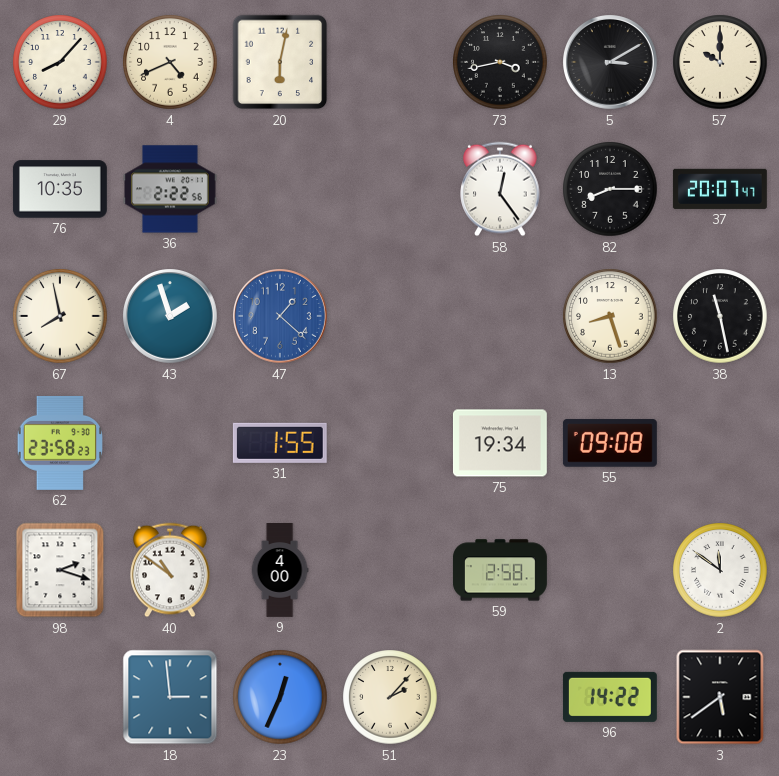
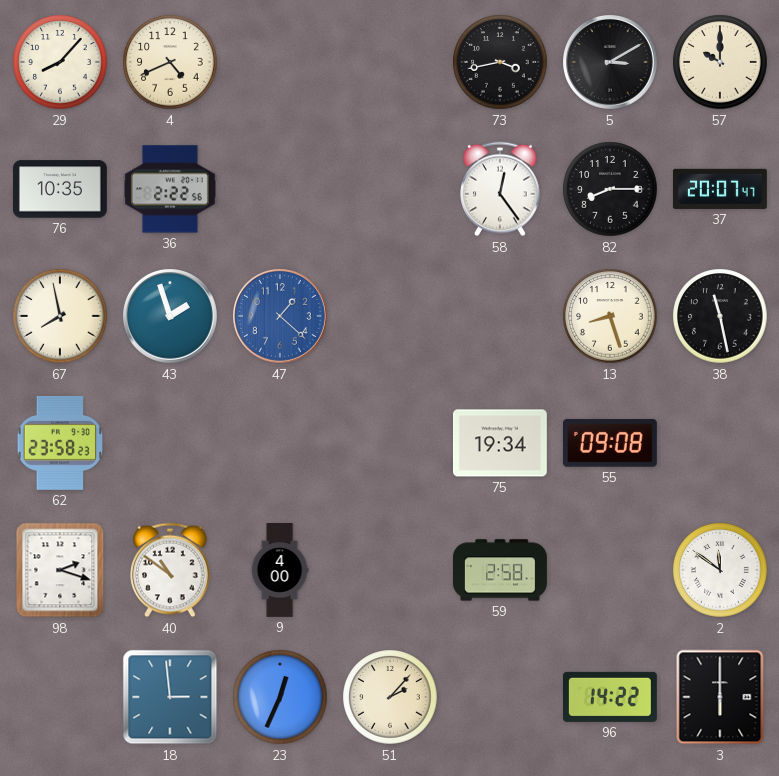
20: 6:02 -> none
31: 1:55 -> none
3: 5:39 -> 6:00
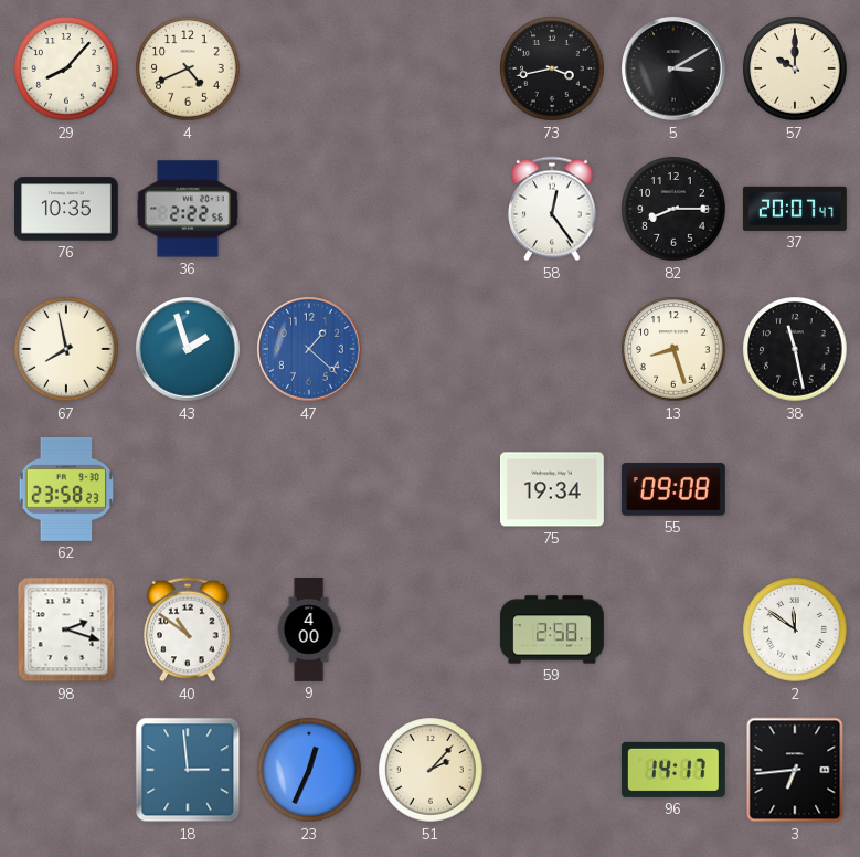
96: 14:22 -> 14:17
3: 6:00 -> 6:44
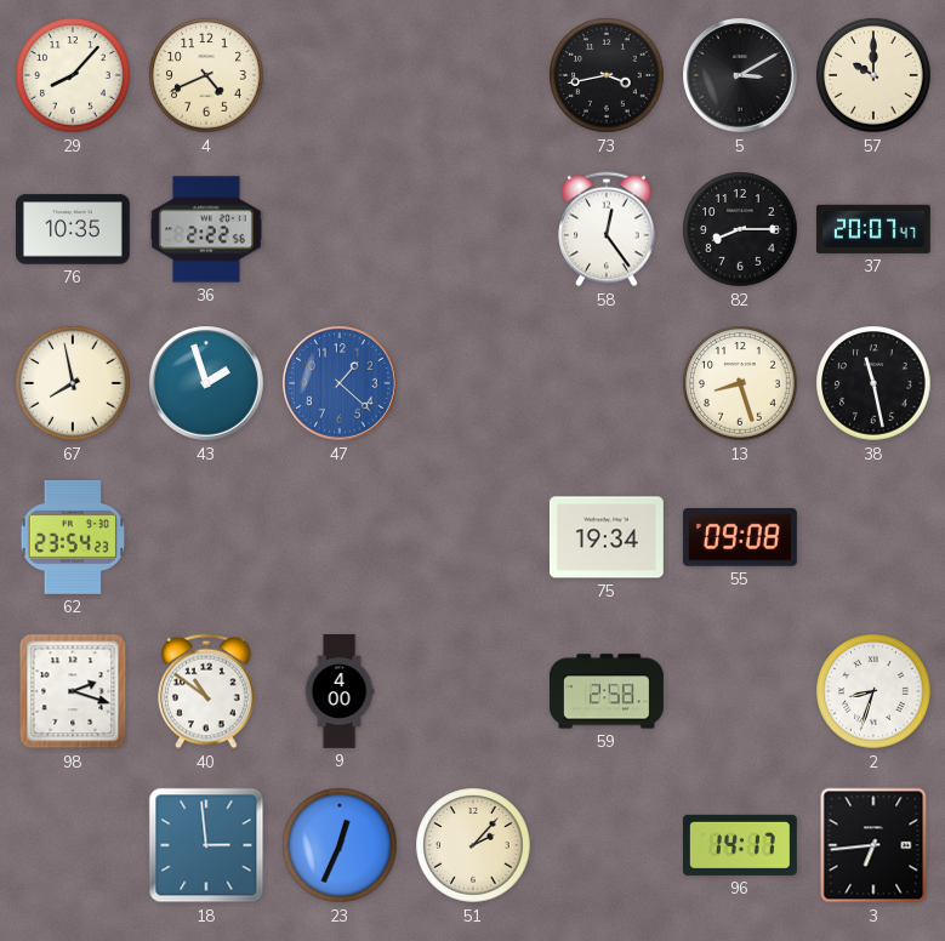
62: 23:58 -> 23:54
2: 11:51 -> 8:33
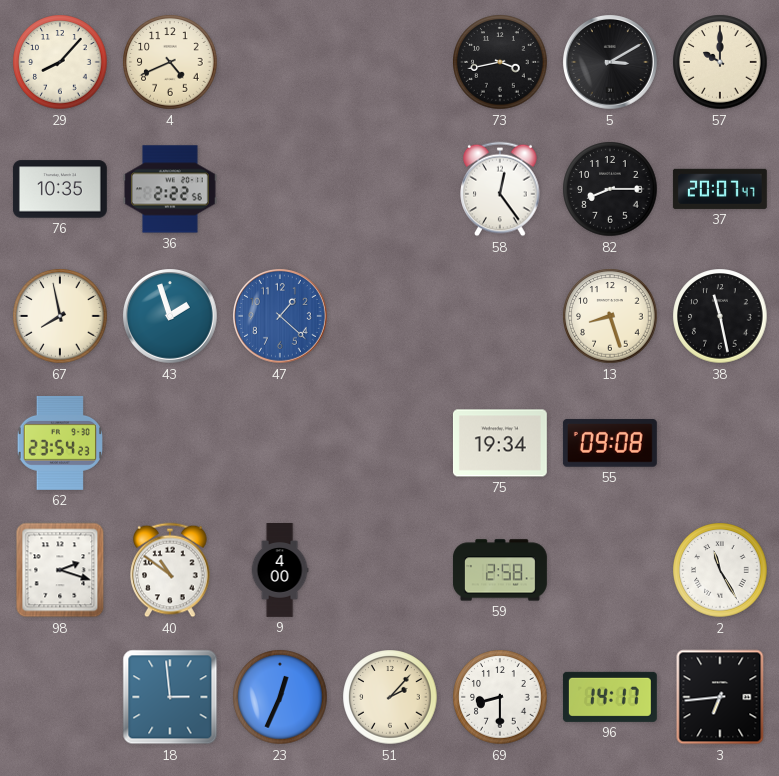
2: 8:33 -> 11:25
69: none -> 8:30
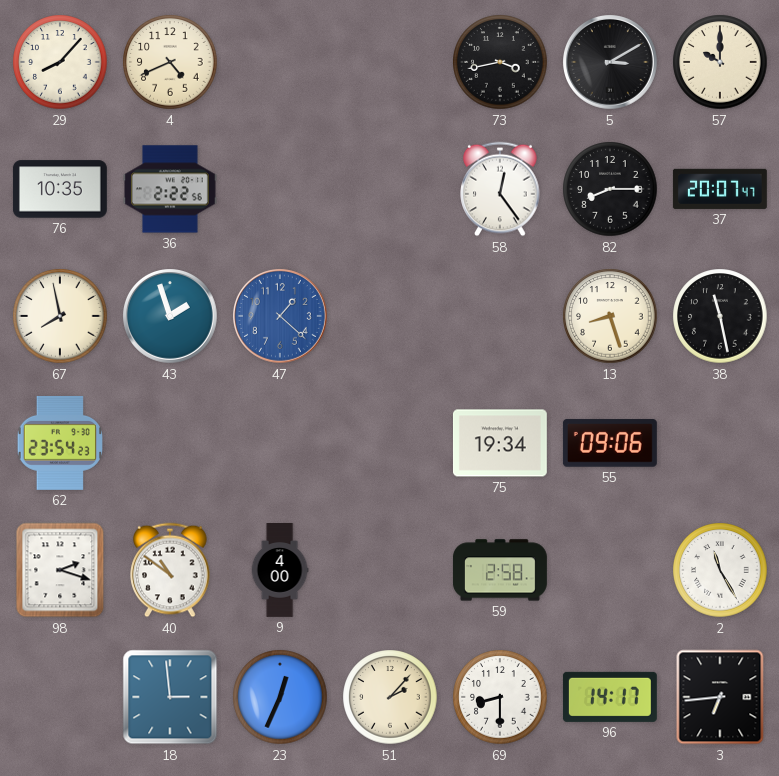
55: 09:08 -> 09:06
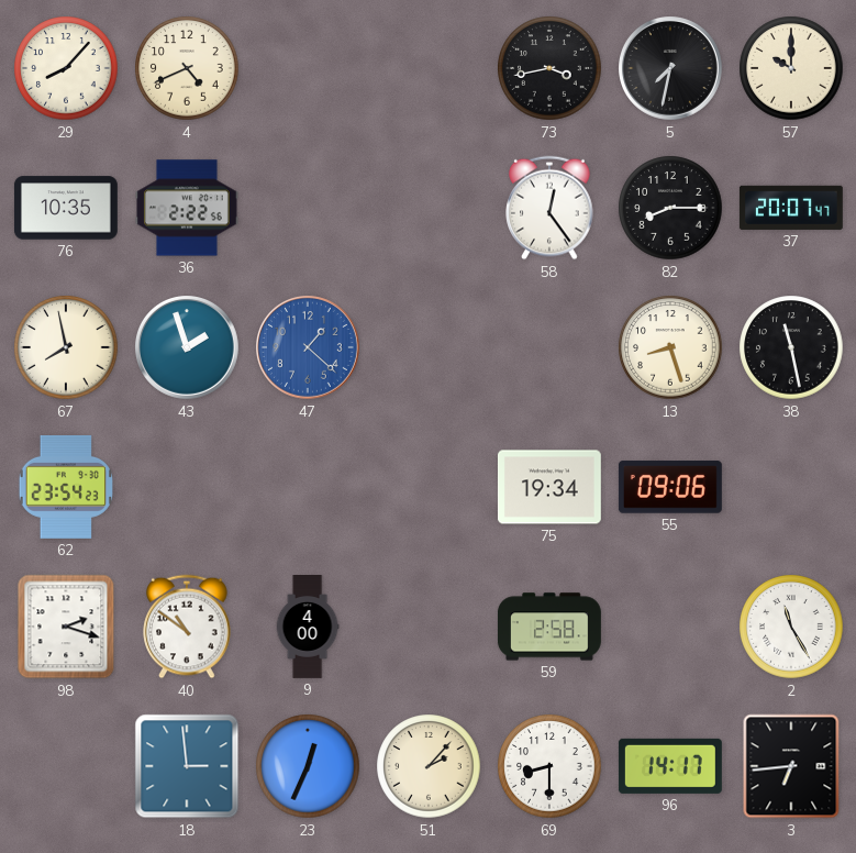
5: 3:10 -> 7:32
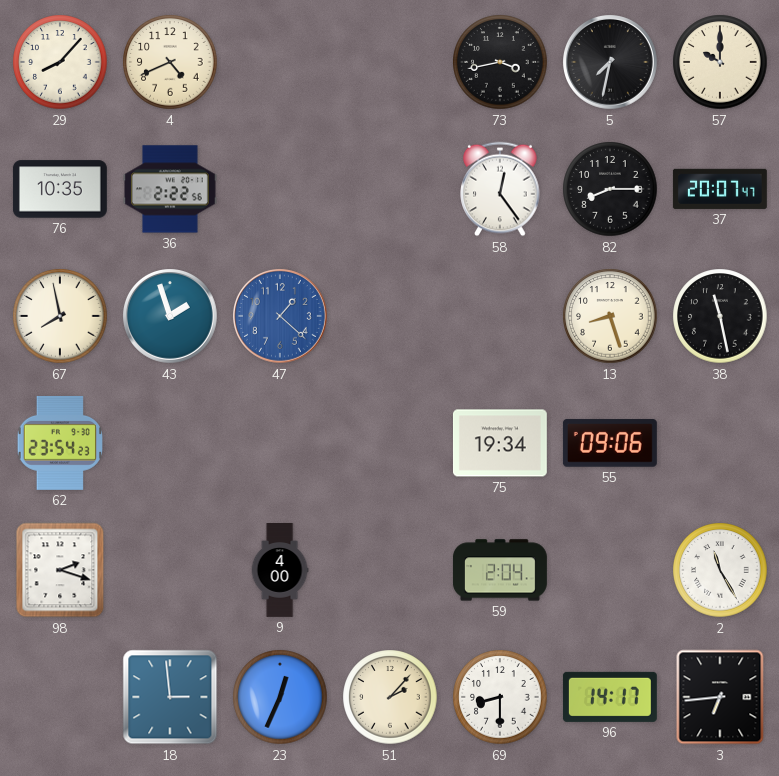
40: 10:51 -> none
59: 2:58 -> 2:04
